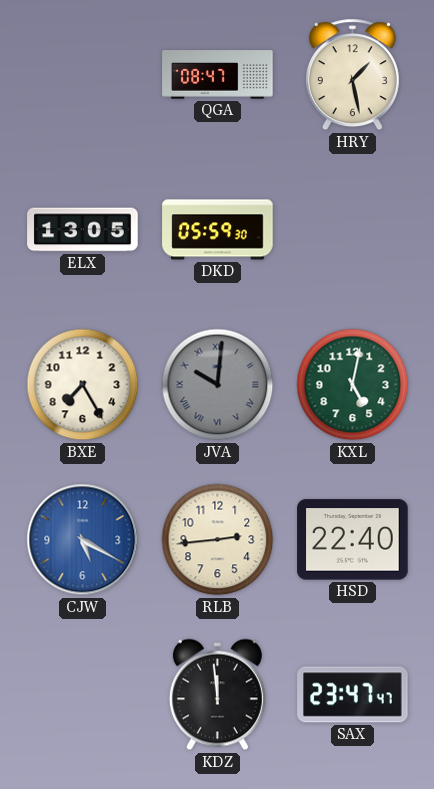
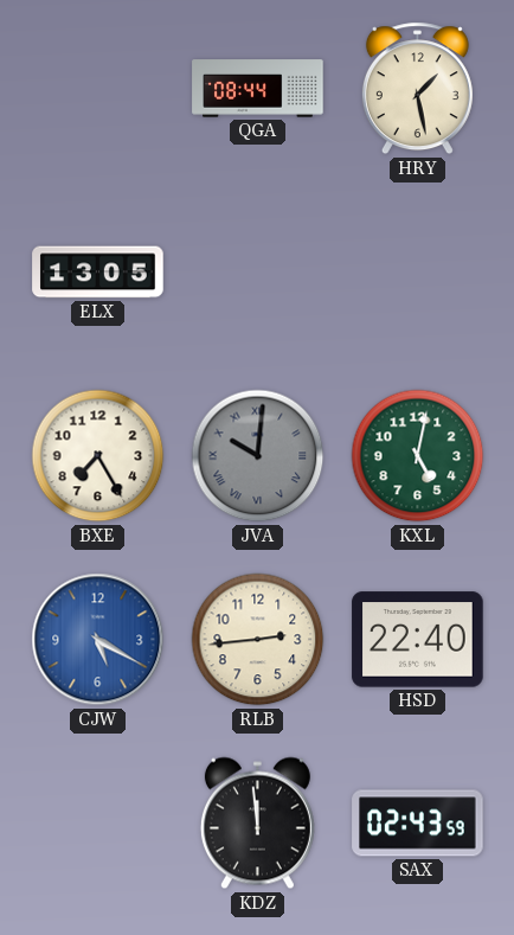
QGA: 08:47 -> 08:44
DKD: 05:59 -> none
SAX: 23:47 -> 02:43
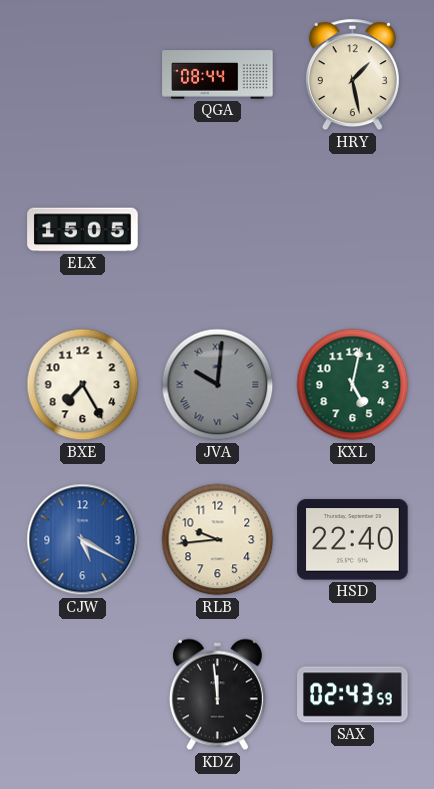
ELX: 13:05 -> 15:05
RLB: 2:44 -> 9:44
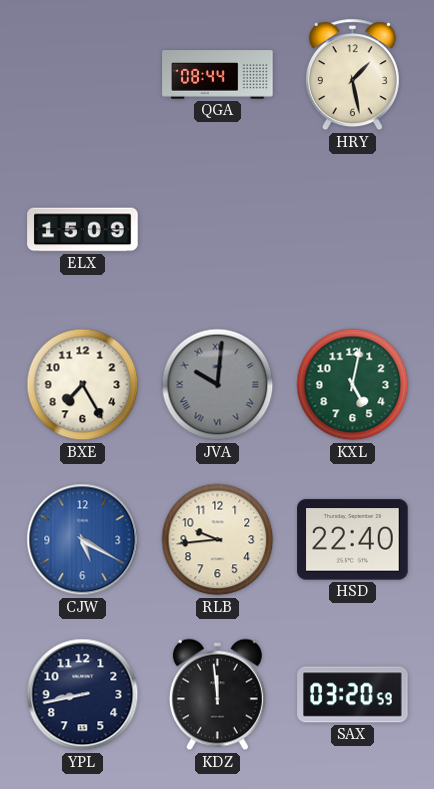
ELX: 15:05 -> 15:09
YPL: none -> 8:43
SAX: 02:43 -> 03:20
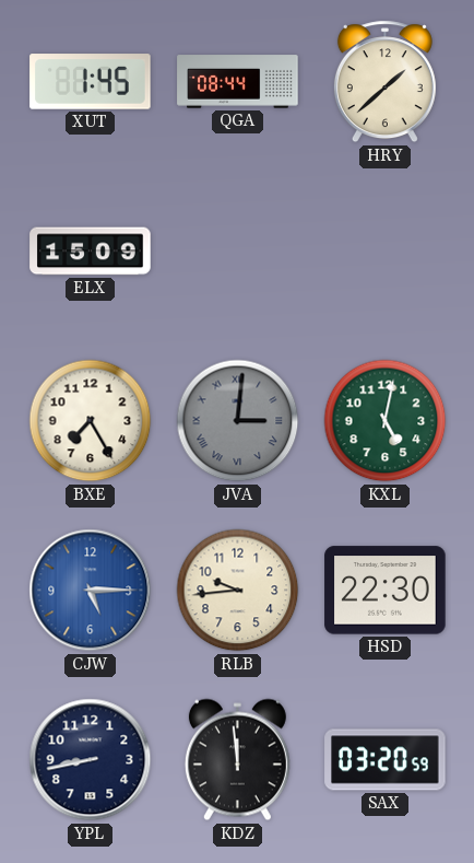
XUT: none -> 1:45
HRY: 1:28 -> 1:38
JVA: 10:01 -> 3:01
CJW: 5:20 -> 5:15
HSD: 22:40 -> 22:30
